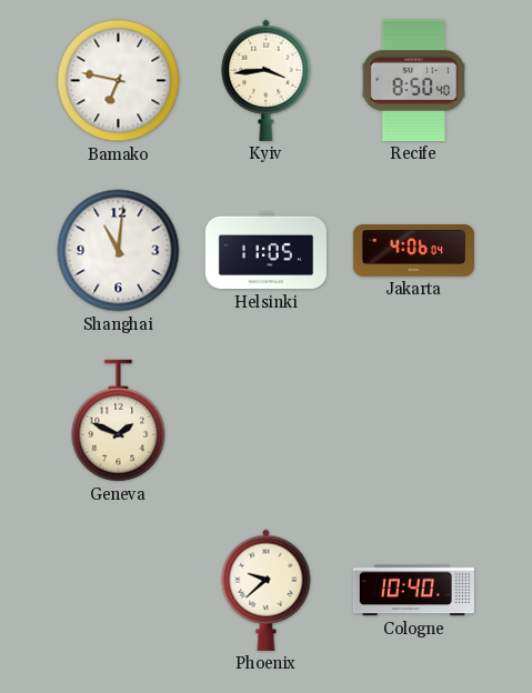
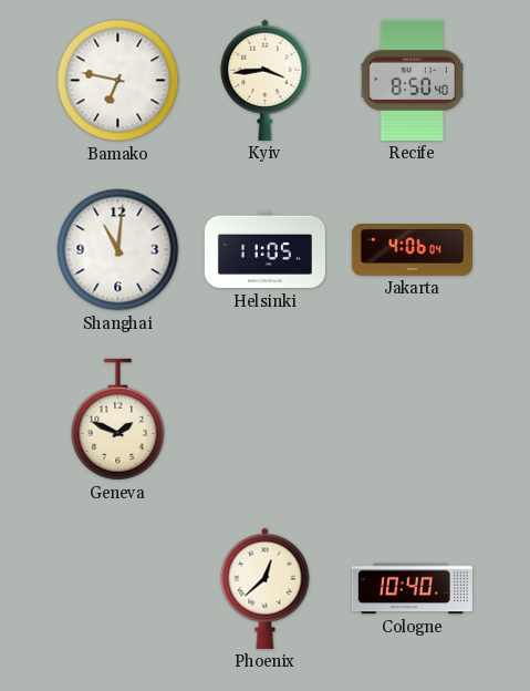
Phoenix: 9:38 -> 12:38
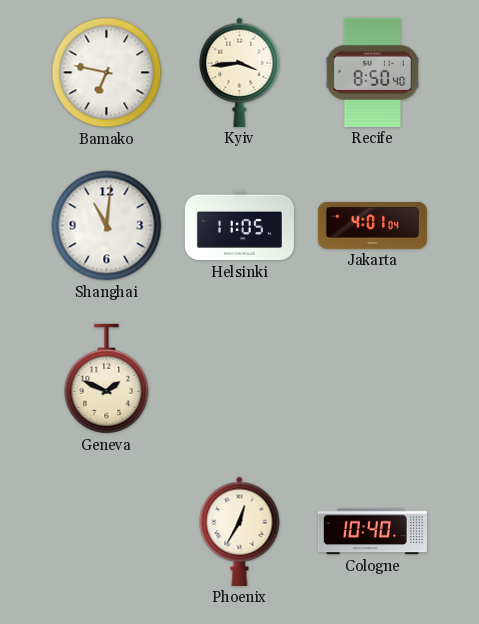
Jakarta: 4:06 -> 4:01
Phoenix: 12:38 -> 12:35
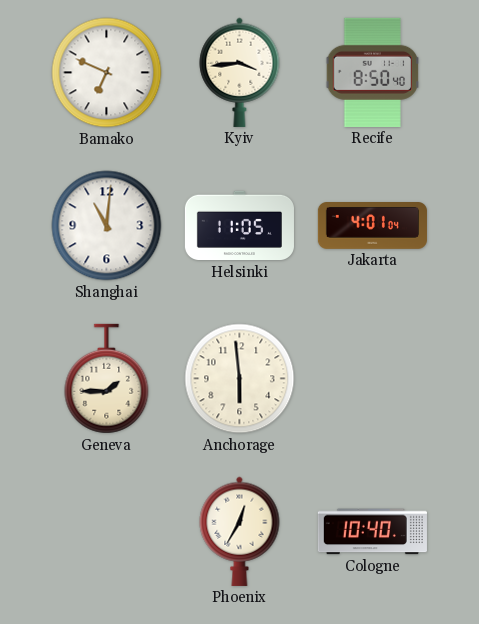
Bamako: 6:47 -> 6:49
Geneva: 1:49 -> 1:45
Anchorage: none -> 5:59
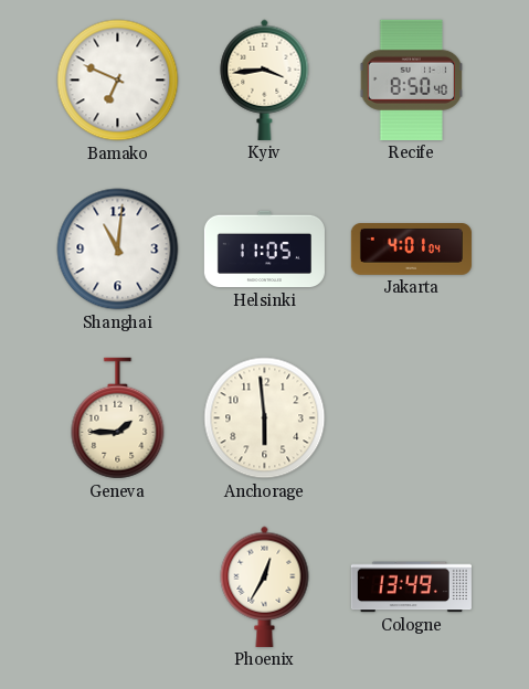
Cologne: 10:40 -> 13:49
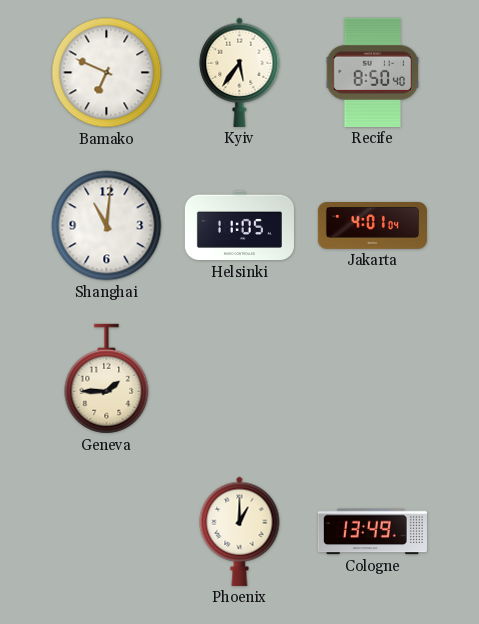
Kyiv: 3:44 -> 5:36
Anchorage: 5:59 -> none
Phoenix: 12:35 -> 1:00
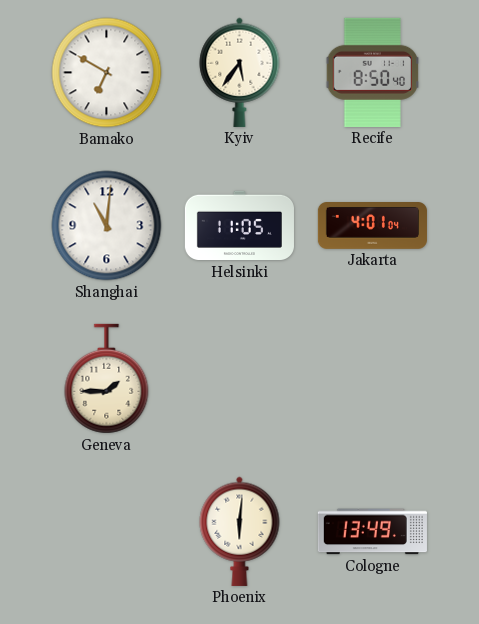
Bamako: 6:49 -> 6:50
Phoenix: 1:00 -> 6:01
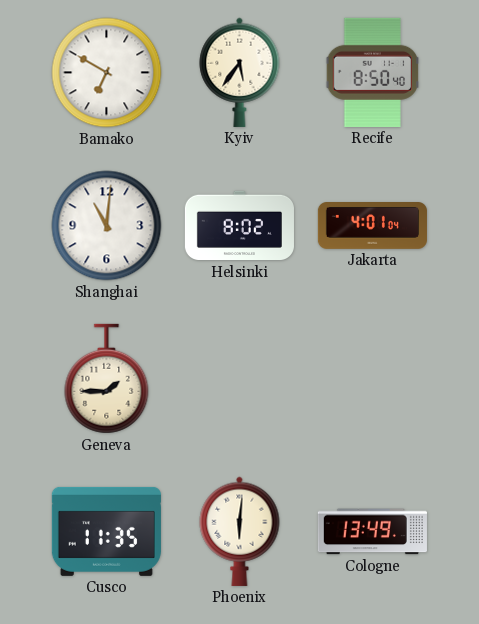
Helsinki: 11:05 -> 8:02
Cusco: none -> 11:35
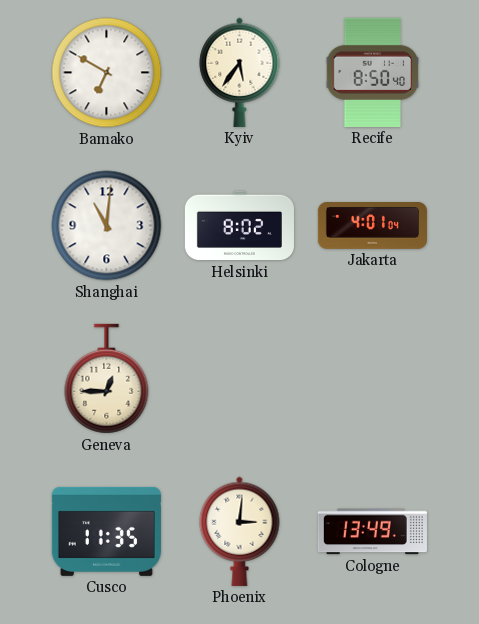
Geneva: 1:45 -> 12:45
Phoenix: 6:01 -> 3:01
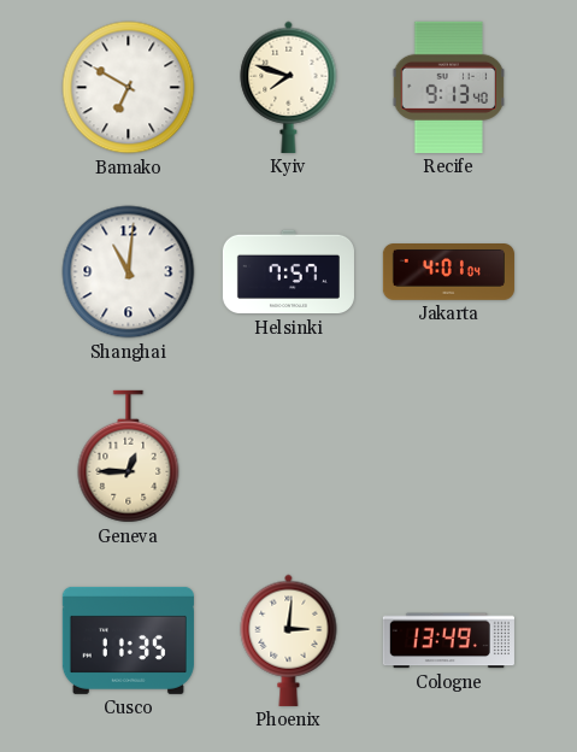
Kyiv: 5:36 -> 7:48
Recife: 8:50 -> 9:13
Helsinki: 8:02 -> 7:57
